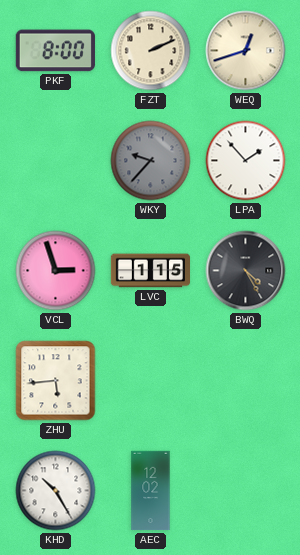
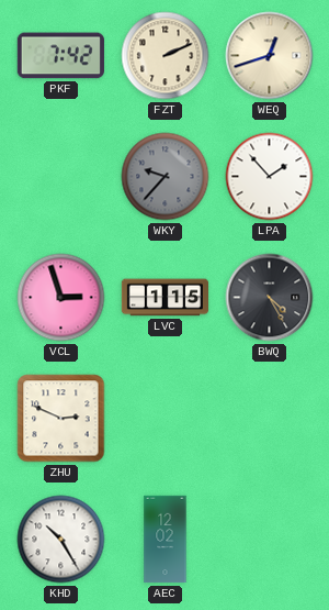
PKF: 8:00 -> 7:42
ZHU: 5:44 -> 2:49
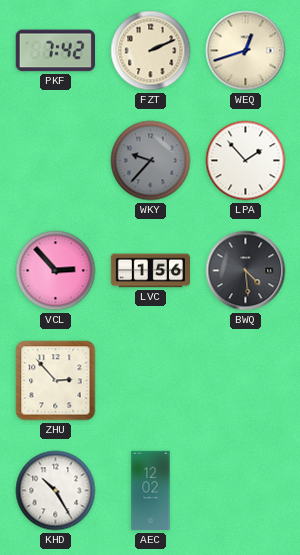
VCL: 2:57 -> 2:53
LVC: 1:15 -> 1:56
BWQ: 4:25 -> 4:29
ZHU: 2:49 -> 2:53
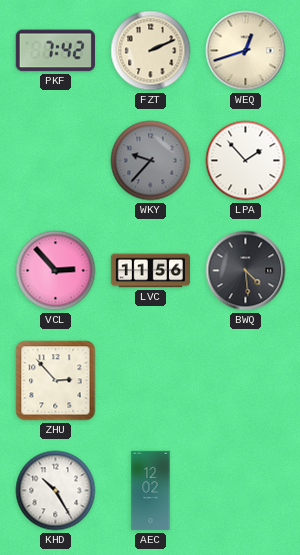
LVC: 1:56 -> 11:56
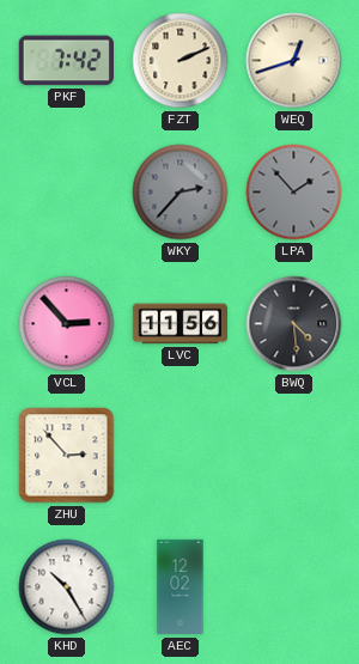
WKY: 9:37 -> 2:37
LPA dial: white -> grey
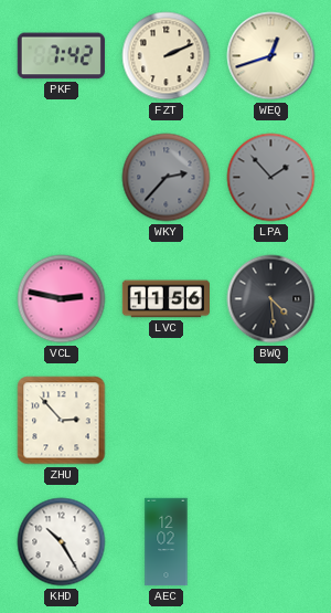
VCL: 2:53 -> 2:47
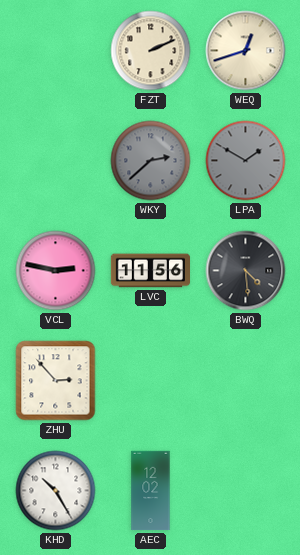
PKF: 7:42 -> none
WKY: 2:37 -> 2:38
LPA: 1:53 -> 1:50
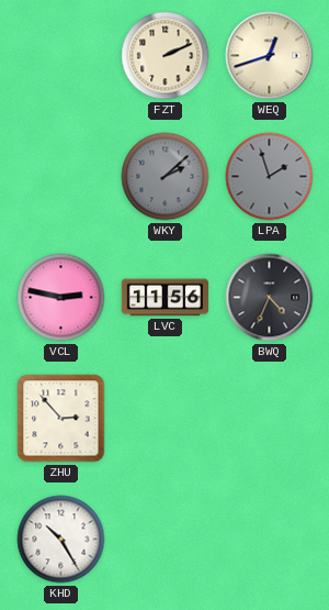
WKY: 2:38 -> 2:08
LPA: 1:50 -> 1:57
BWQ: 4:29 -> 4:34
AEC: 12:02 -> none
